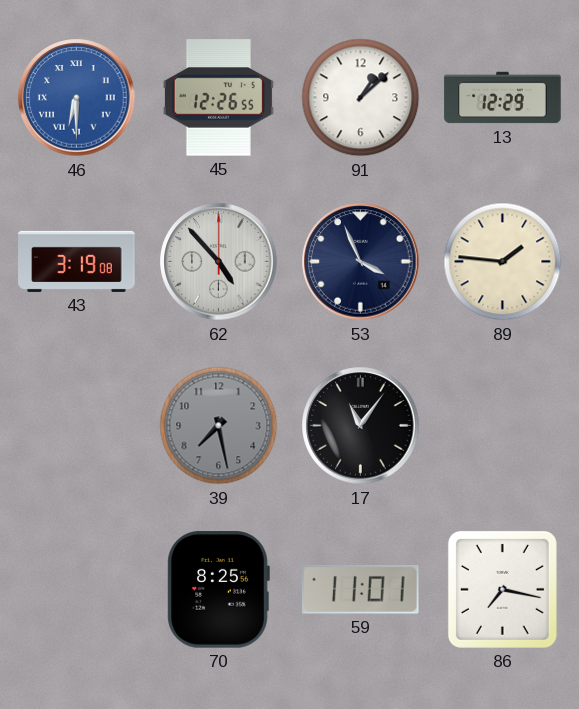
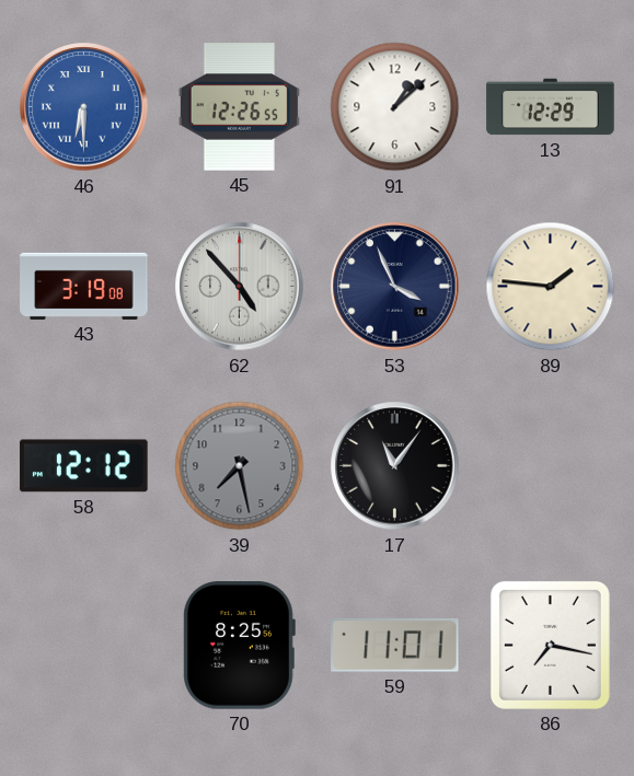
58: none -> 12:12
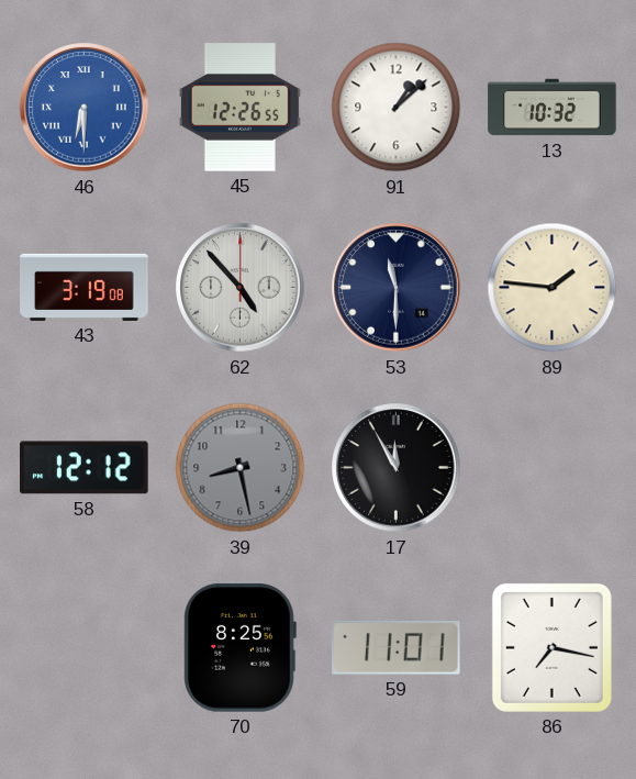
13: 12:29 -> 10:32
53: 3:56 -> 11:30
39: 7:28 -> 8:28
17: 11:06 -> 11:55
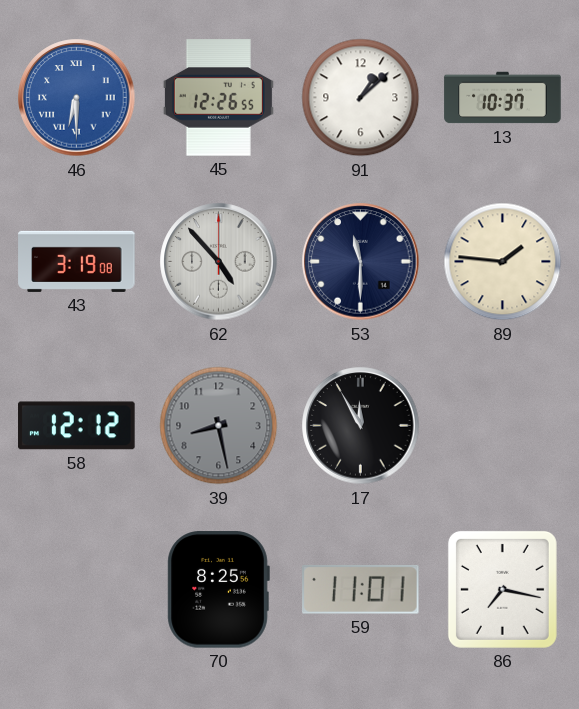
13: 10:32 -> 10:37
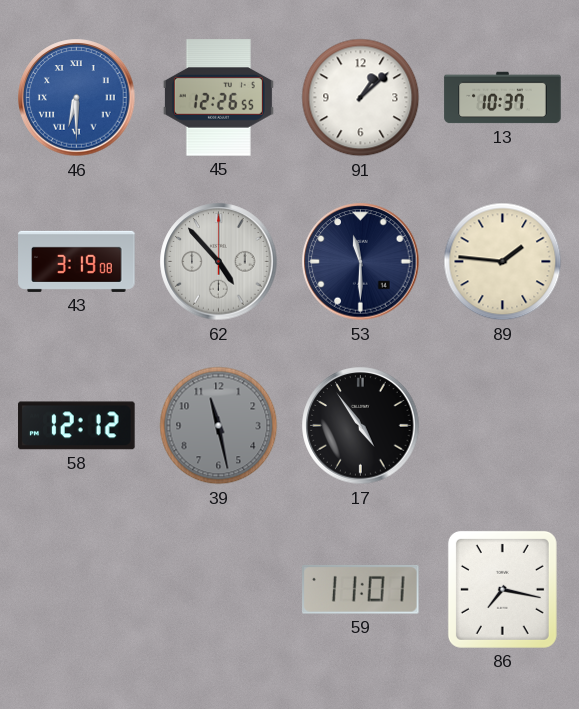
39: 8:28 -> 11:28
17: 11:55 -> 4:54
70: 8:25 -> none
